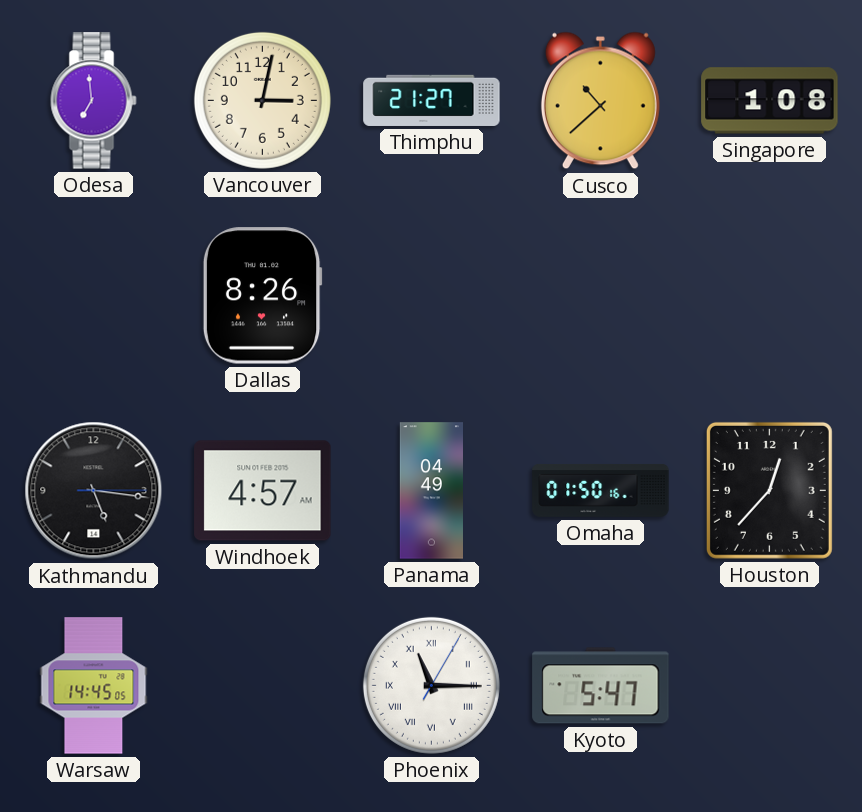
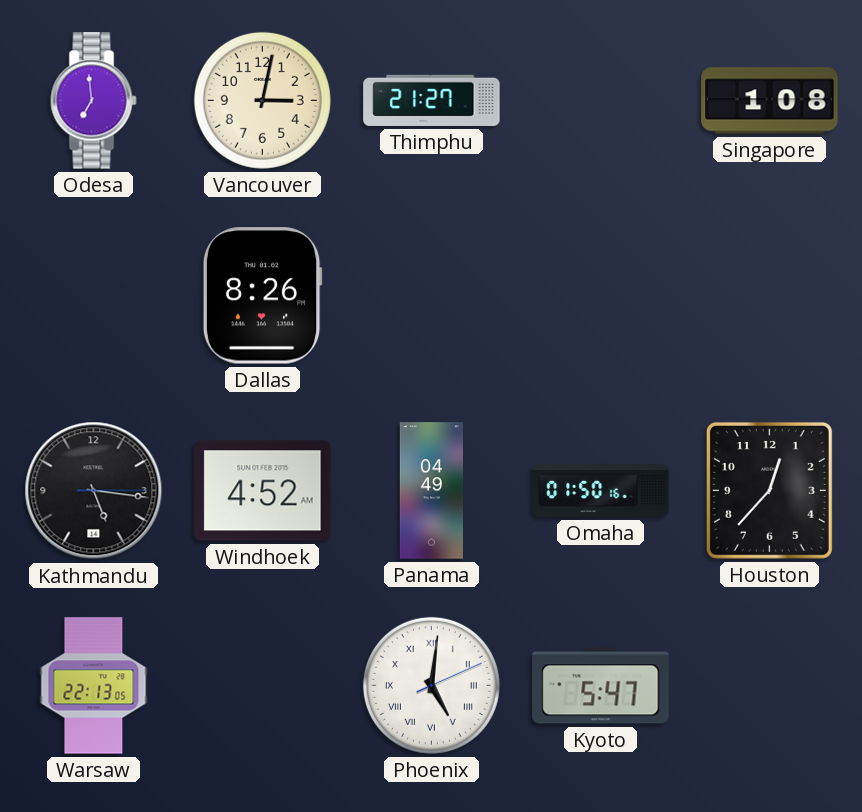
Cusco: 10:38 -> none
Windhoek: 4:57 -> 4:52
Warsaw: 14:45 -> 22:13
Phoenix: 11:15 -> 5:01
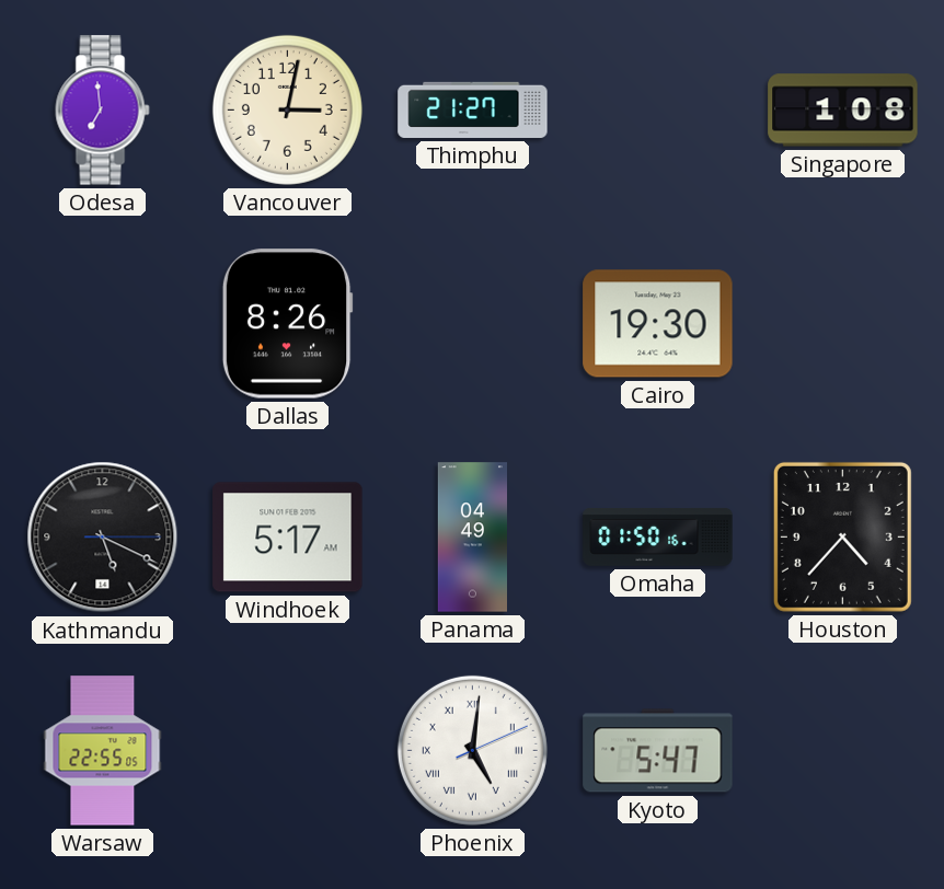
Cairo: none -> 19:30
Kathmandu: 5:16 -> 5:19
Windhoek: 4:52 -> 5:17
Houston: 12:37 -> 4:37
Warsaw: 22:13 -> 22:55
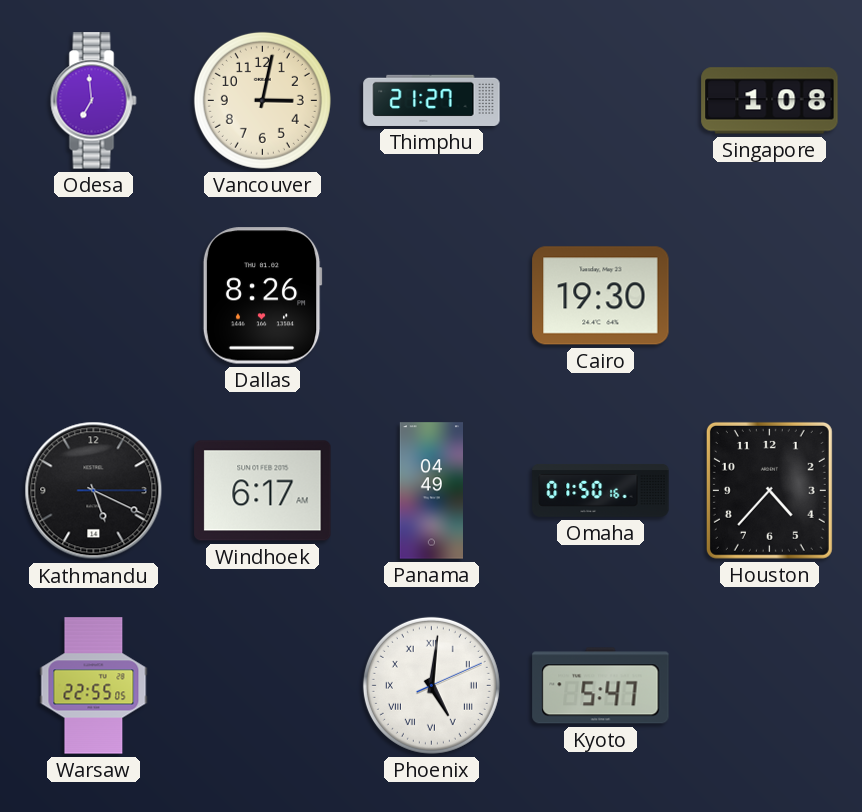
Windhoek: 5:17 -> 6:17
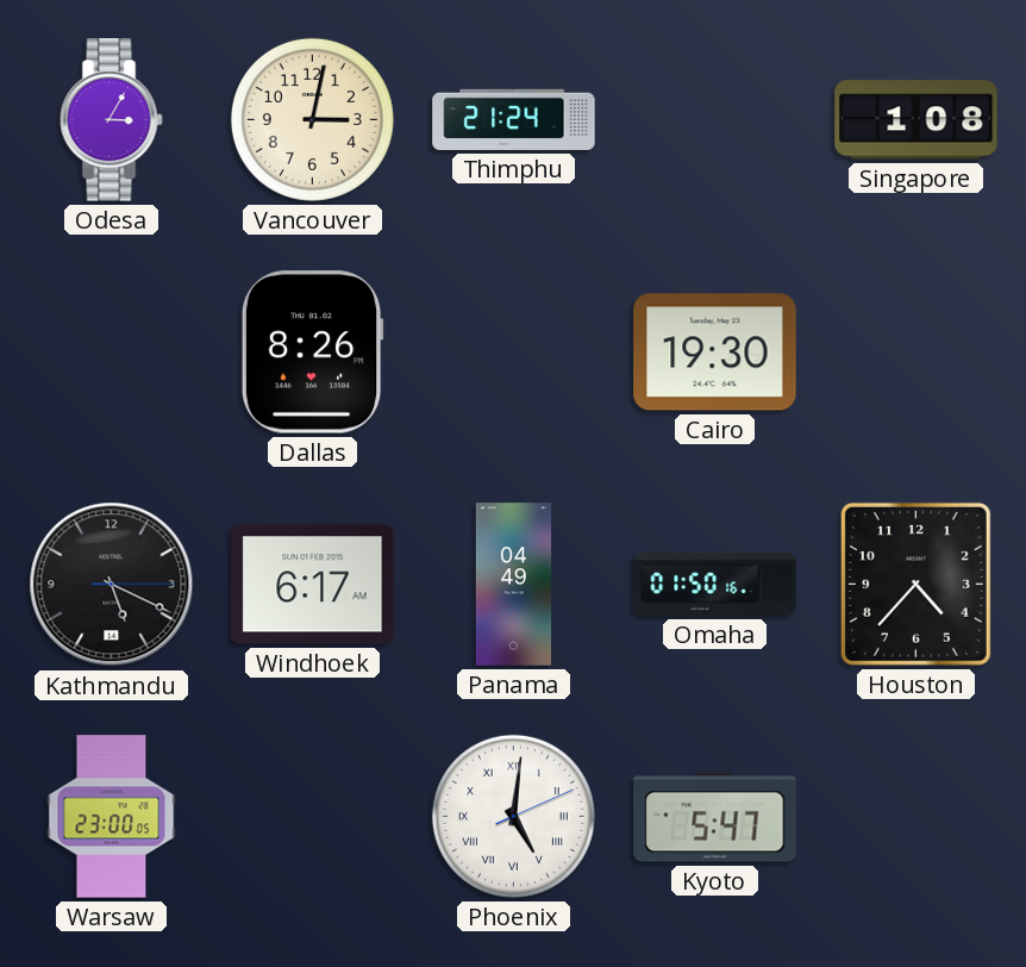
Odesa: 6:59 -> 3:05
Thimphu: 21:27 -> 21:24
Warsaw: 22:55 -> 23:00
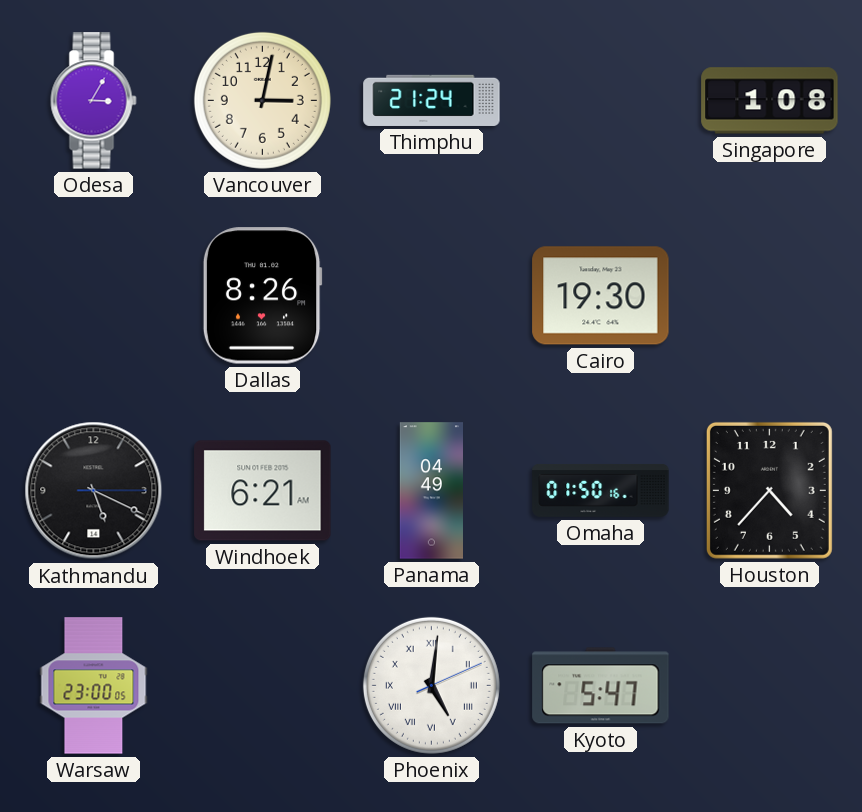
Windhoek: 6:17 -> 6:21
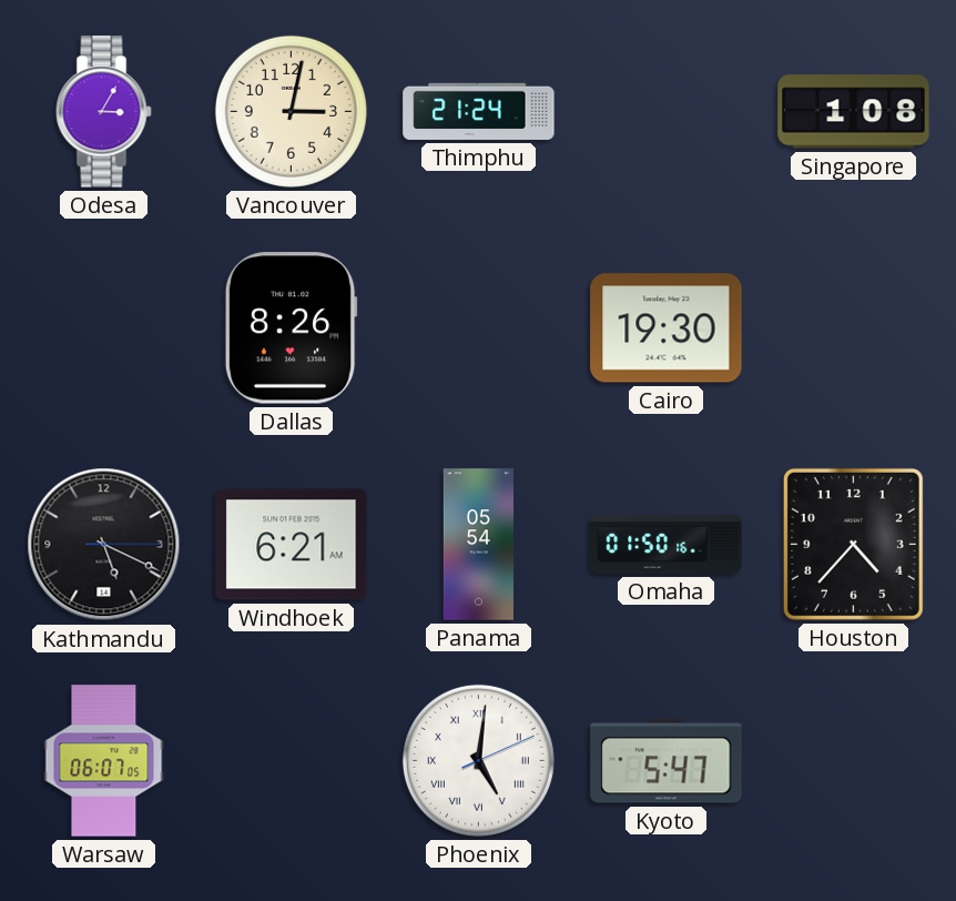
Panama: 04:49 -> 05:54
Warsaw: 23:00 -> 06:07
